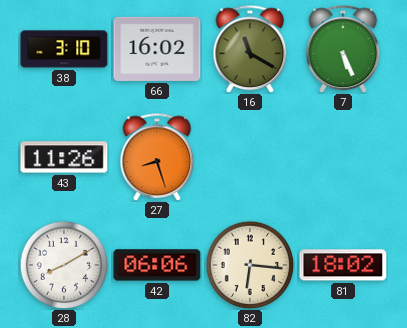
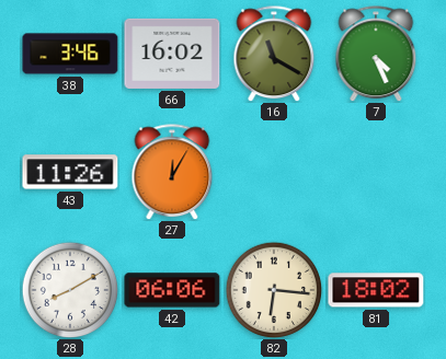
38: 3:10 -> 3:46
7: 5:26 -> 4:26
27: 8:27 -> 12:05
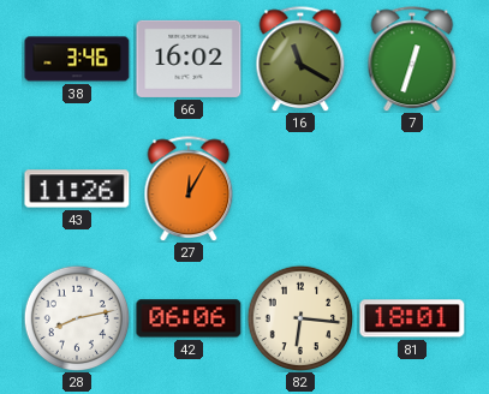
7: 4:26 -> 12:33
28: 8:10 -> 8:13
81: 18:02 -> 18:01
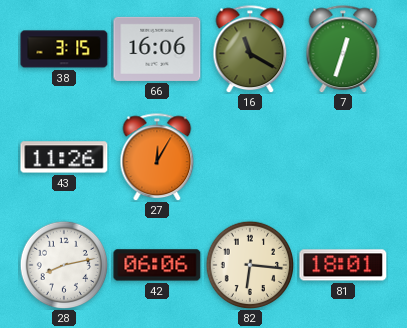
38: 3:46 -> 3:15
66: 16:02 -> 16:06
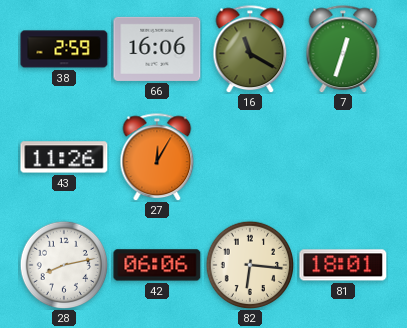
38: 3:15 -> 2:59
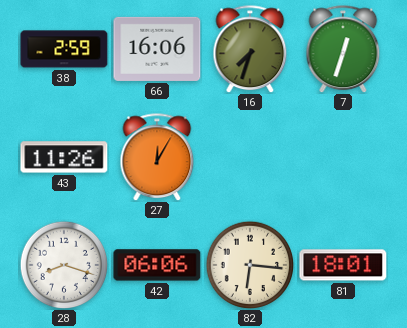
16: 11:20 -> 7:33
28: 8:13 -> 8:18
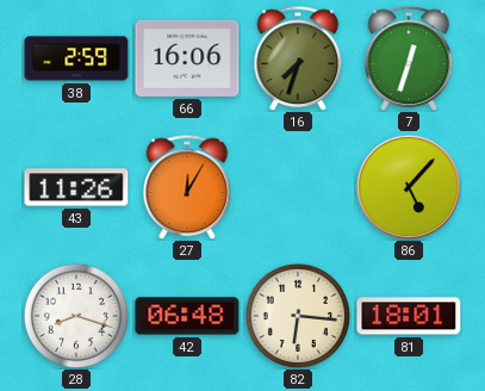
86: none -> 5:07
42: 06:06 -> 06:48
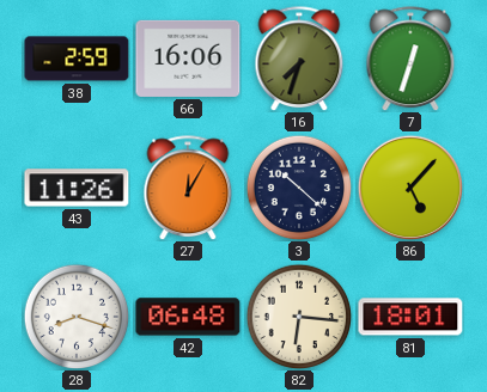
3: none -> 10:22
